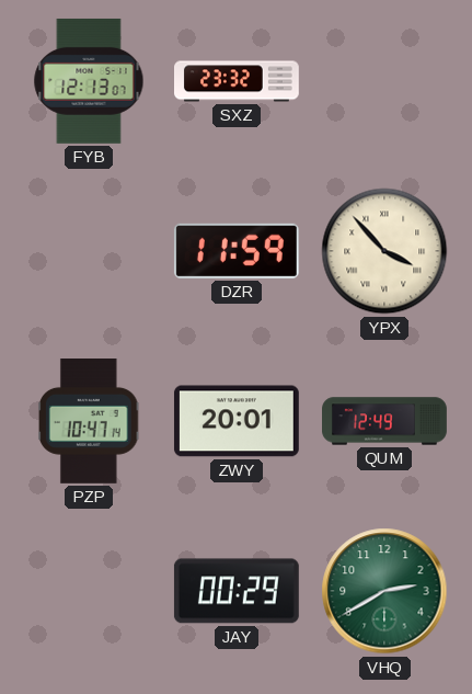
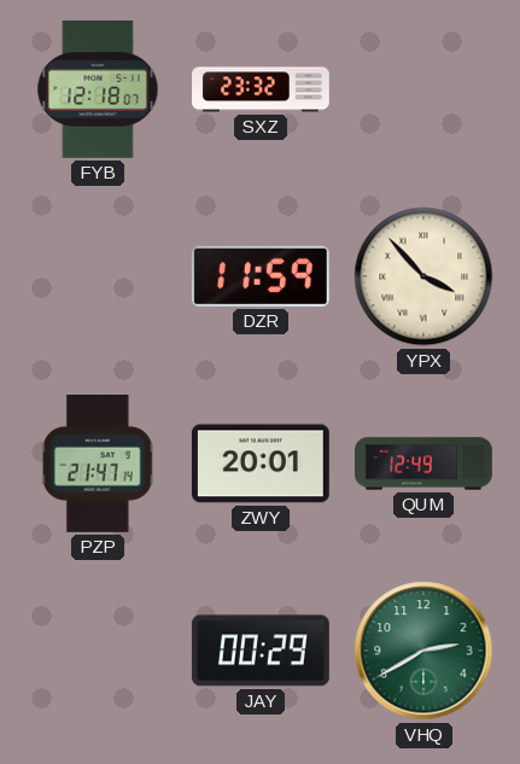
FYB: 12:13 -> 12:18
PZP: 10:47 -> 21:47
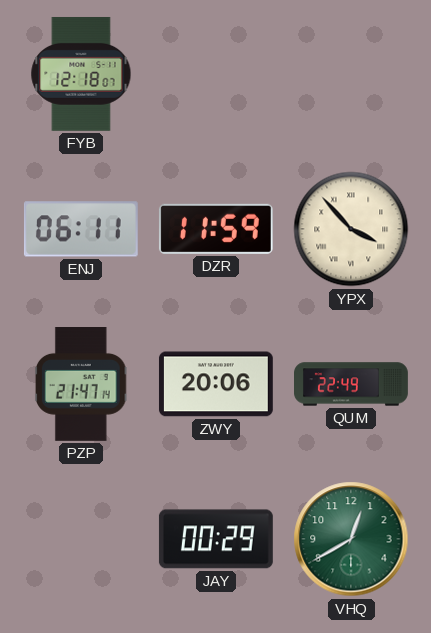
SXZ: 23:32 -> none
ENJ: none -> 06:11
ZWY: 20:01 -> 20:06
QUM: 12:49 -> 22:49
VHQ: 2:40 -> 12:40
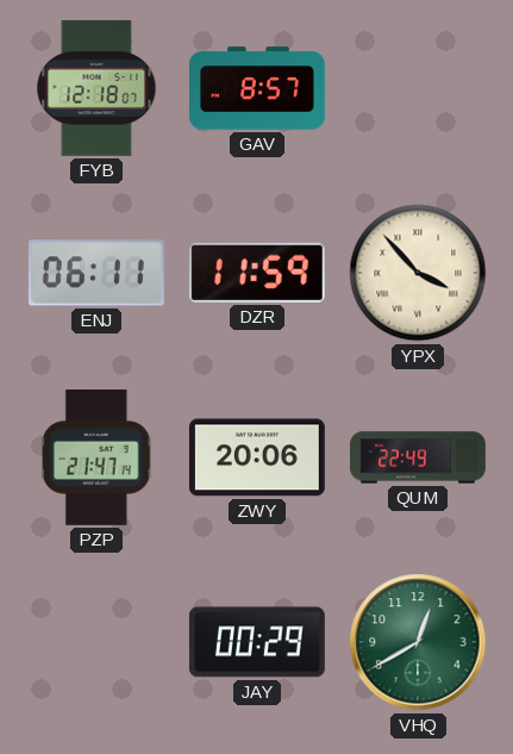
GAV: none -> 8:57
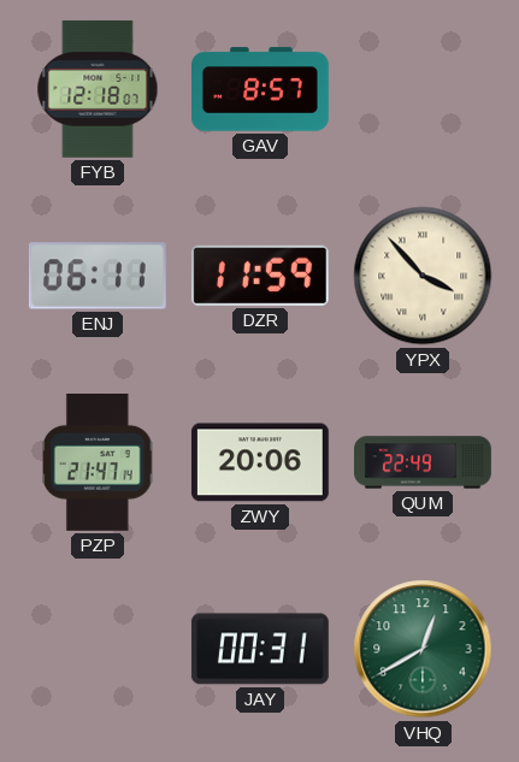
JAY: 00:29 -> 00:31
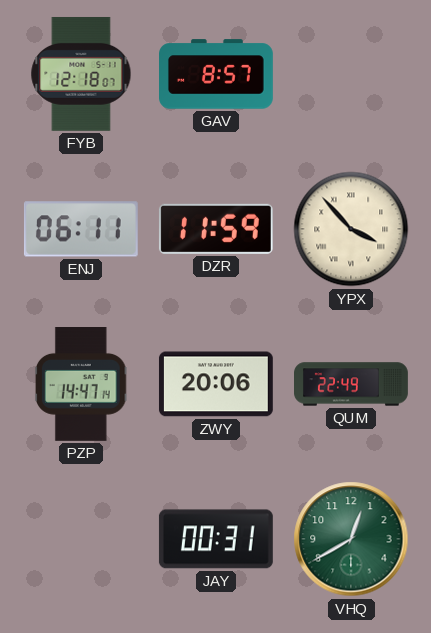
PZP: 21:47 -> 14:47
